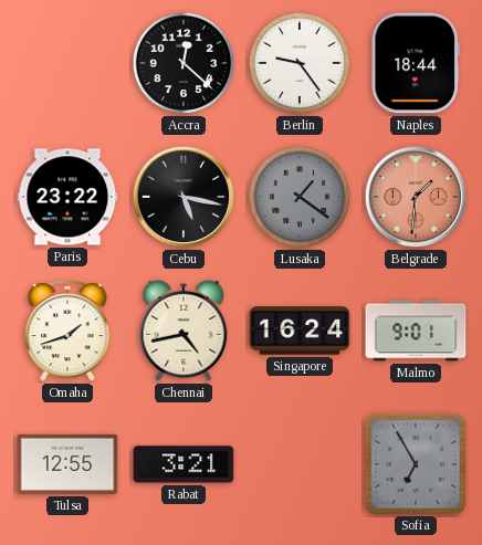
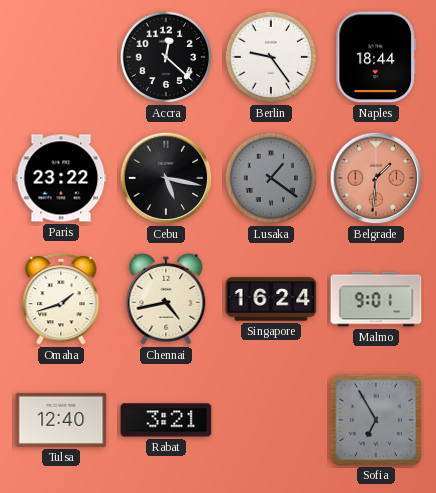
Tulsa: 12:55 -> 12:40
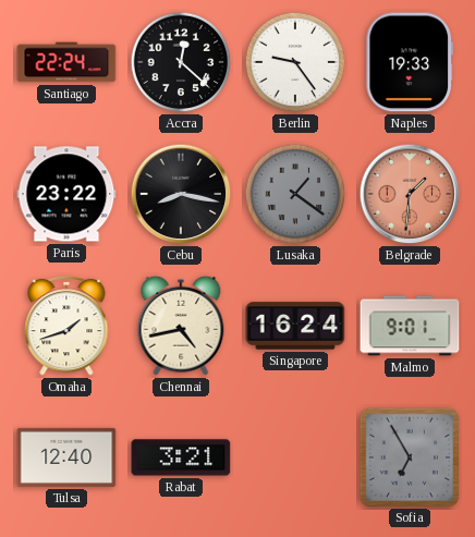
Santiago: none -> 22:24
Naples: 18:44 -> 19:33
Cebu: 5:17 -> 8:17
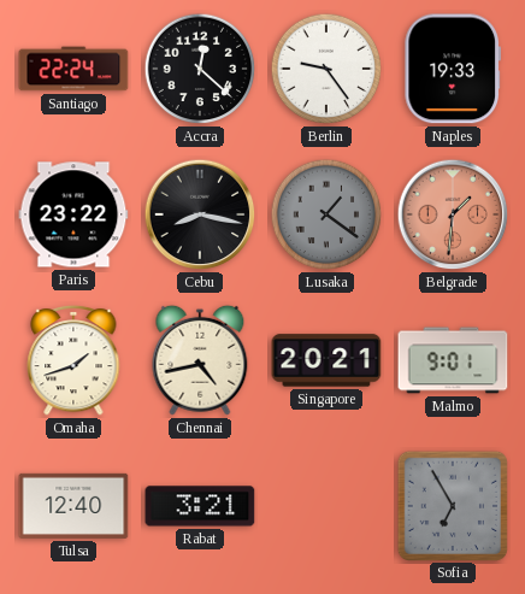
Singapore: 16:24 -> 20:21
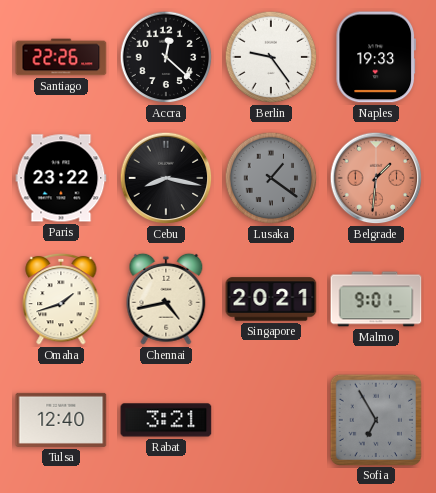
Santiago: 22:24 -> 22:26
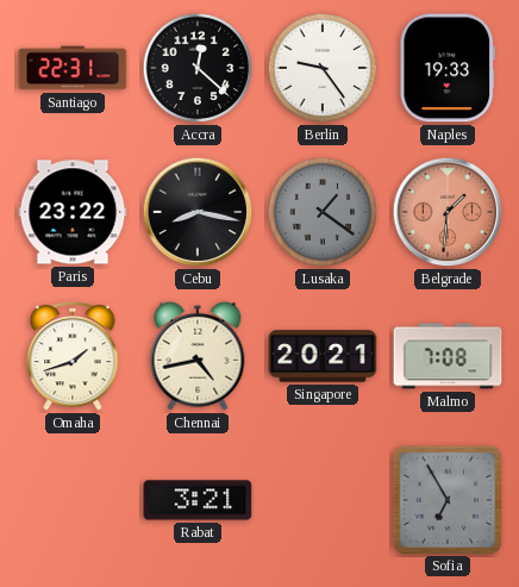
Santiago: 22:26 -> 22:31
Malmo: 9:01 -> 7:08
Tulsa: 12:40 -> none
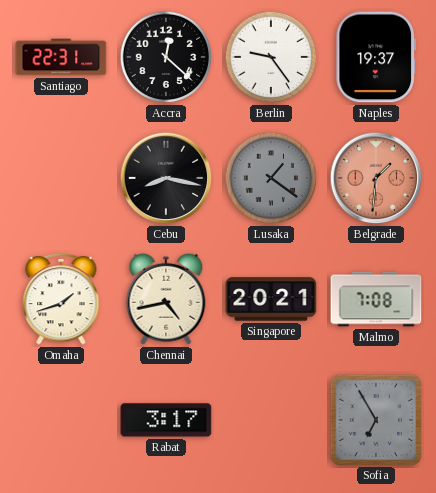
Naples: 19:33 -> 19:37
Paris: 23:22 -> none
Rabat: 3:21 -> 3:17
